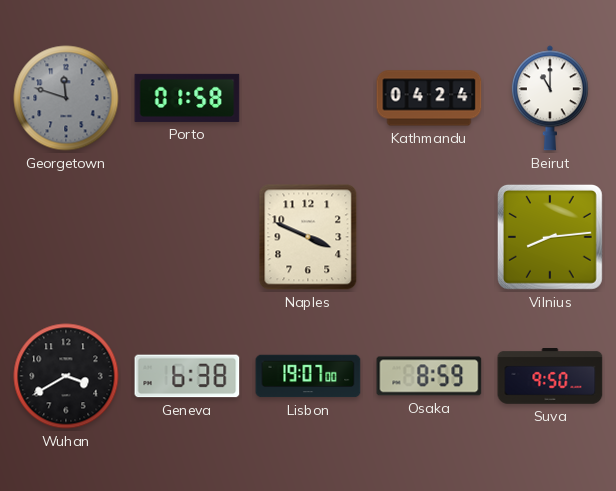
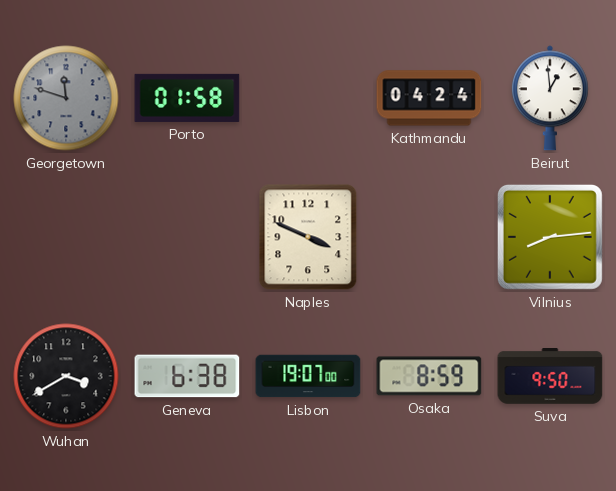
Beirut: 11:00 -> 12:59
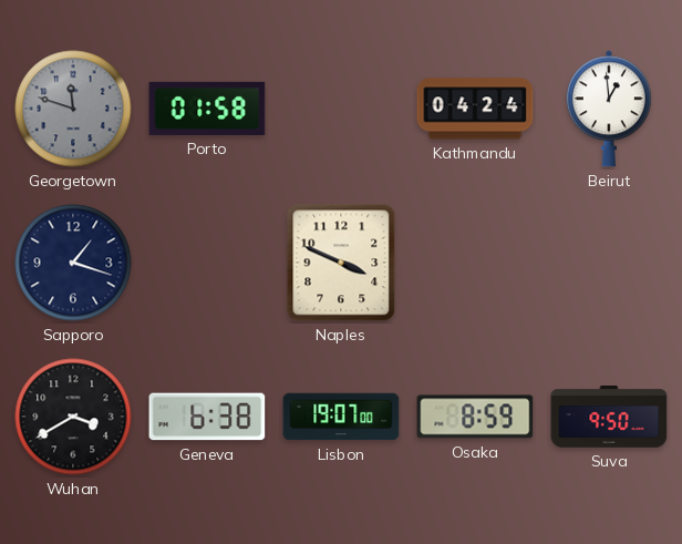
Sapporo: none -> 1:18
Vilnius: 8:14 -> none
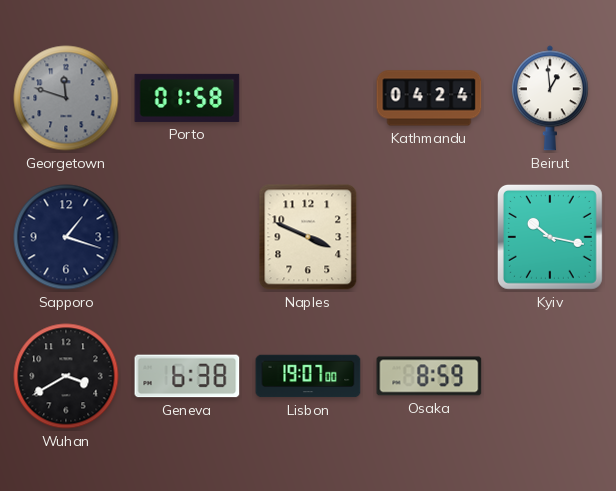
Kyiv: none -> 10:17
Suva: 9:50 -> none
